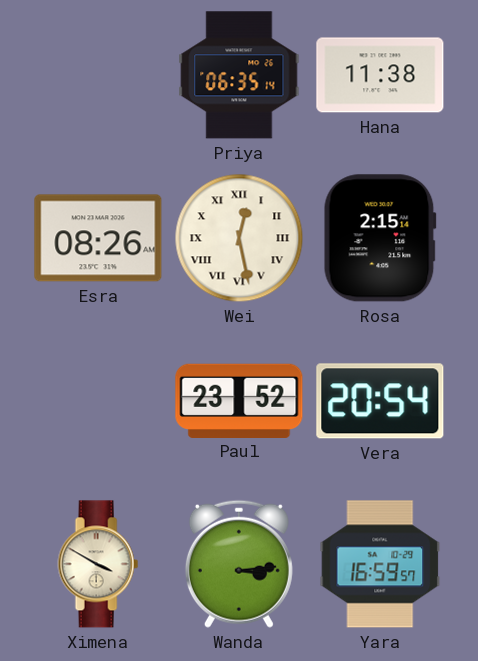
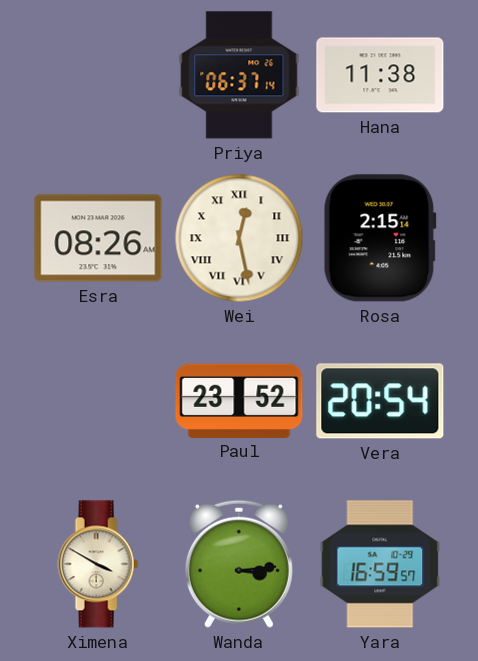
Priya: 06:35 -> 06:37
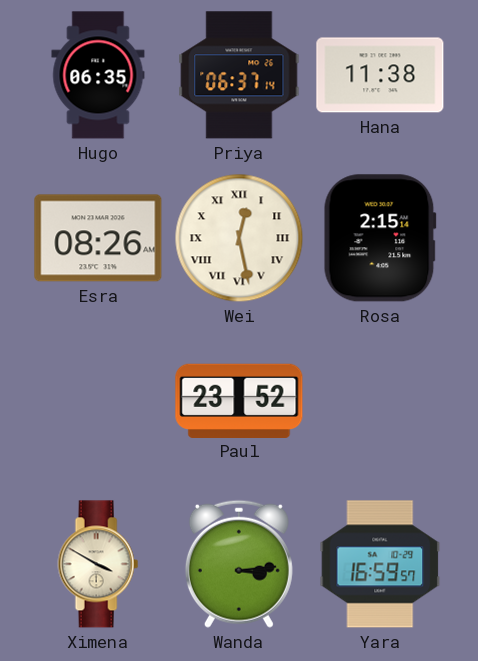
Hugo: none -> 06:35
Vera: 20:54 -> none
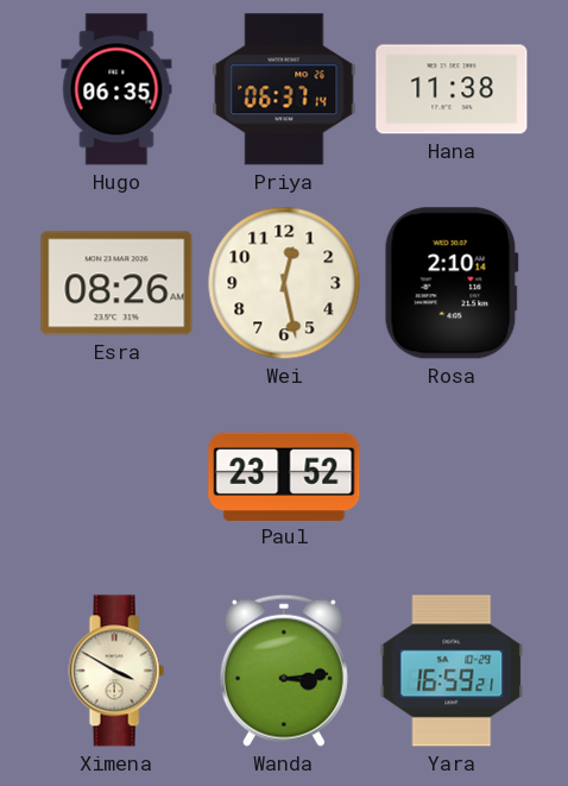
Wei numerals: Roman -> Arabic
Rosa: 2:15 -> 2:10
Yara: 16:59:57 -> 16:59:21
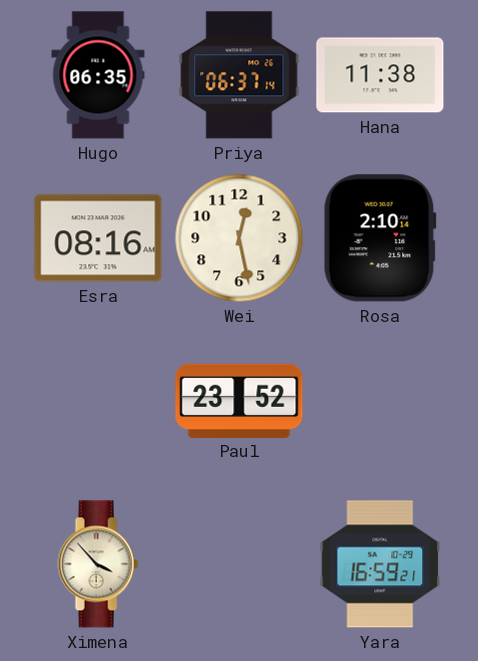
Esra: 08:26 -> 08:16
Ximena: 3:50 -> 3:53
Wanda: 3:14 -> none
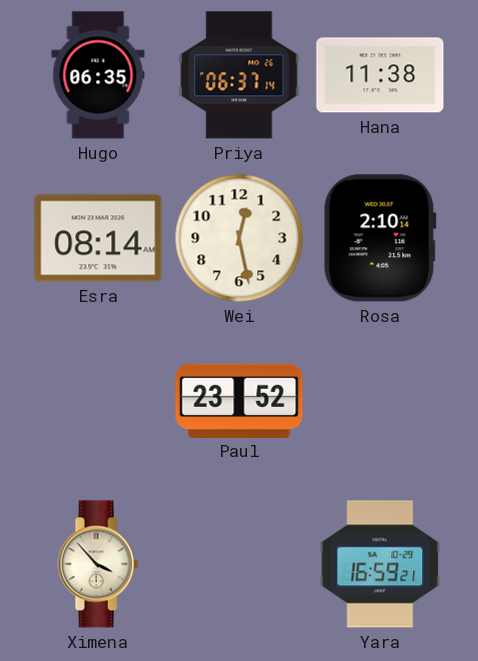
Esra: 08:16 -> 08:14
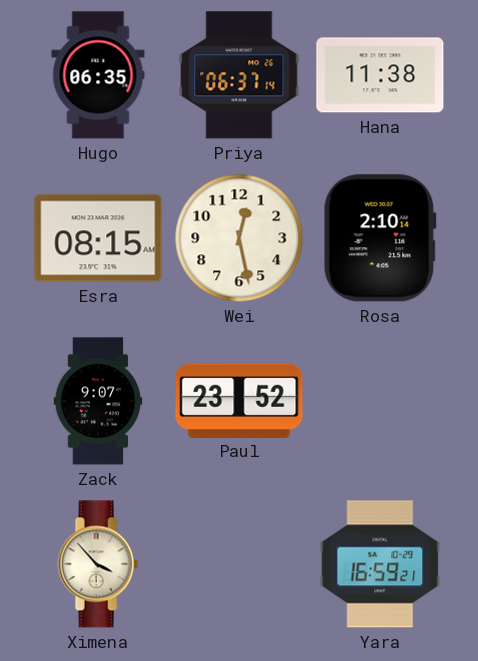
Esra: 08:14 -> 08:15
Zack: none -> 9:07
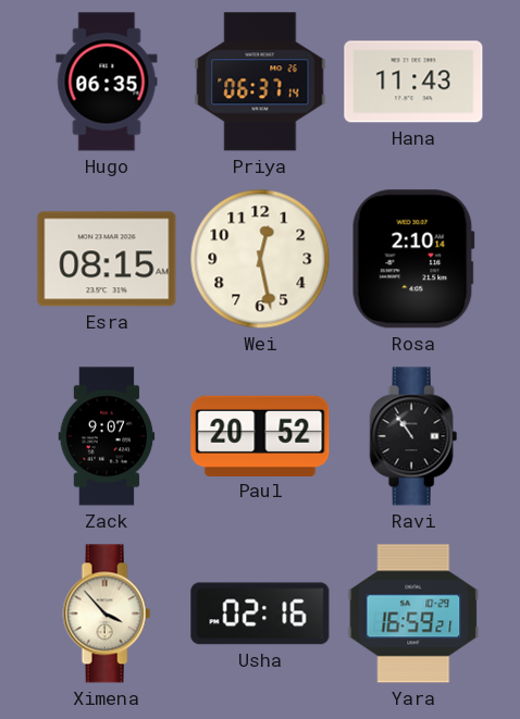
Hana: 11:38 -> 11:43
Paul: 23:52 -> 20:52
Ravi: none -> 10:54
Usha: none -> 02:16
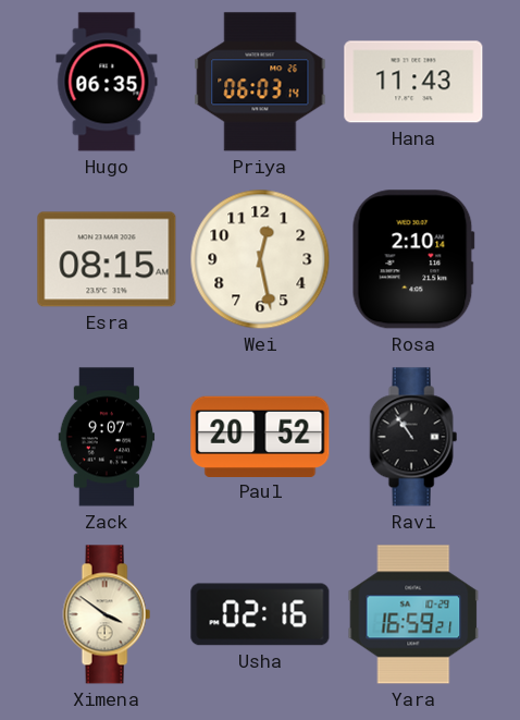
Priya: 06:37 -> 06:03
Ximena: 3:53 -> 3:51
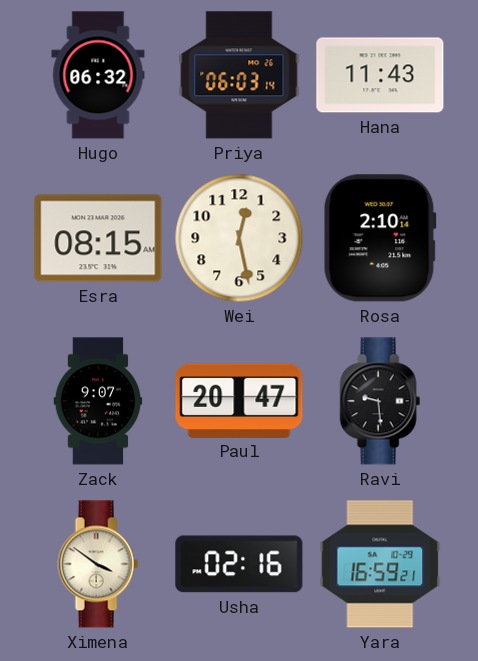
Hugo: 06:35 -> 06:32
Paul: 20:52 -> 20:47
Ravi: 10:54 -> 9:29
